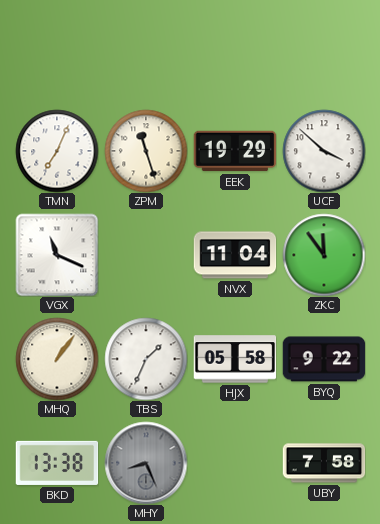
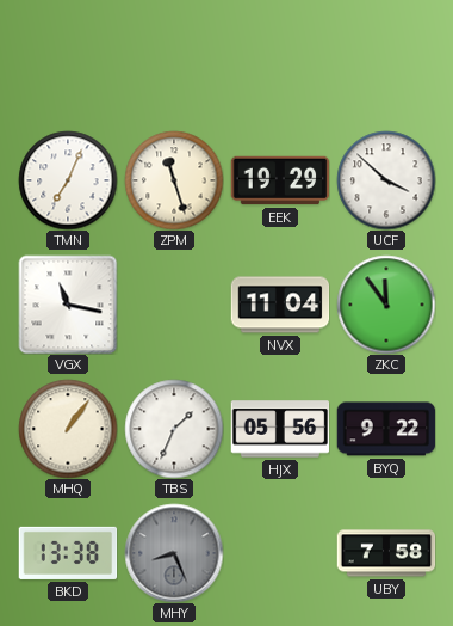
VGX: 11:19 -> 11:17
HJX: 05:58 -> 05:56
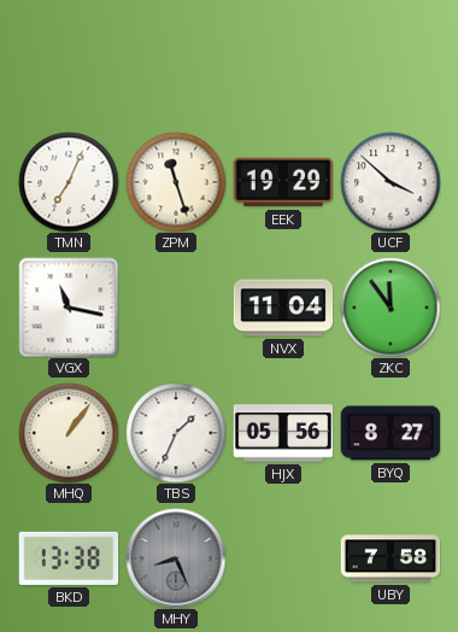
BYQ: 9:22 -> 8:27
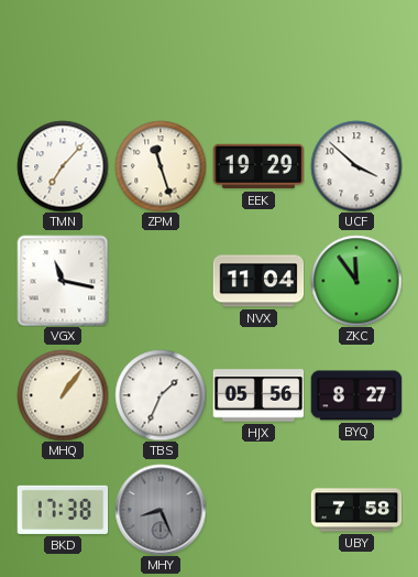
TMN: 7:04 -> 7:07
BKD: 13:38 -> 17:38
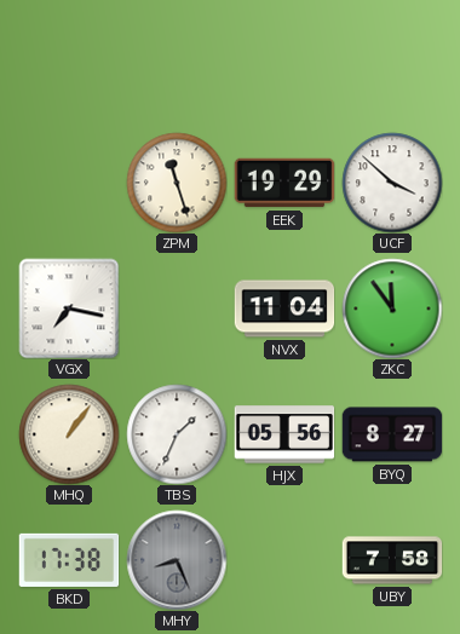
TMN: 7:07 -> none
VGX: 11:17 -> 7:17
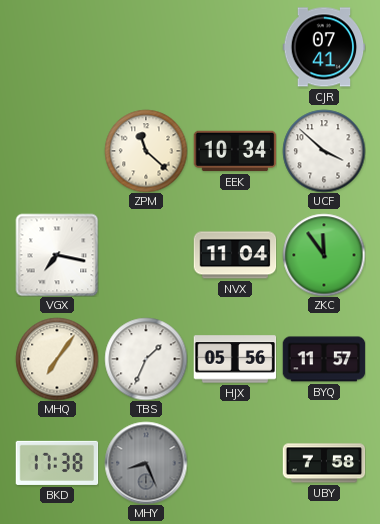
CJR: none -> 07:41
ZPM: 11:27 -> 11:22
EEK: 19:29 -> 10:34
MHQ: 1:06 -> 7:06
BYQ: 8:27 -> 11:57
